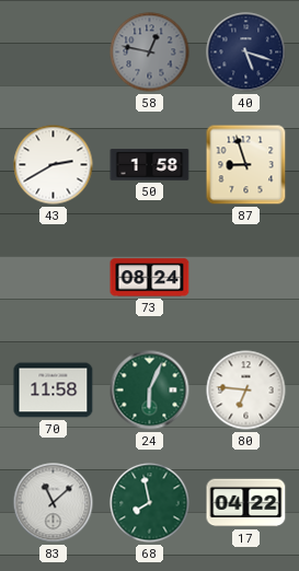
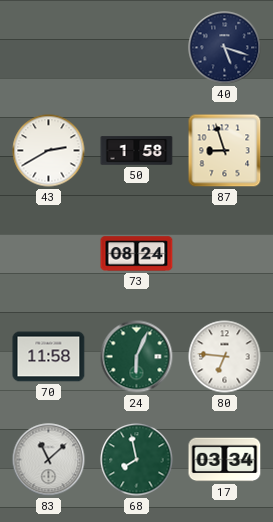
58: 12:47 -> none
17: 04:22 -> 03:34
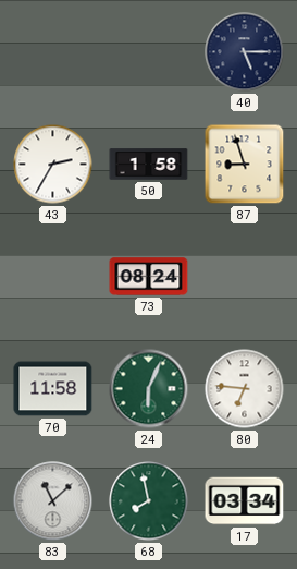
40: 5:18 -> 5:15
43: 2:40 -> 2:35
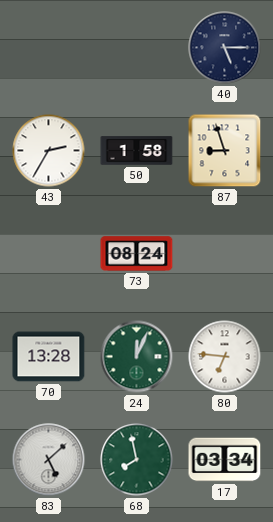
70: 11:58 -> 13:28
24: 6:04 -> 12:04
83: 11:08 -> 5:08
